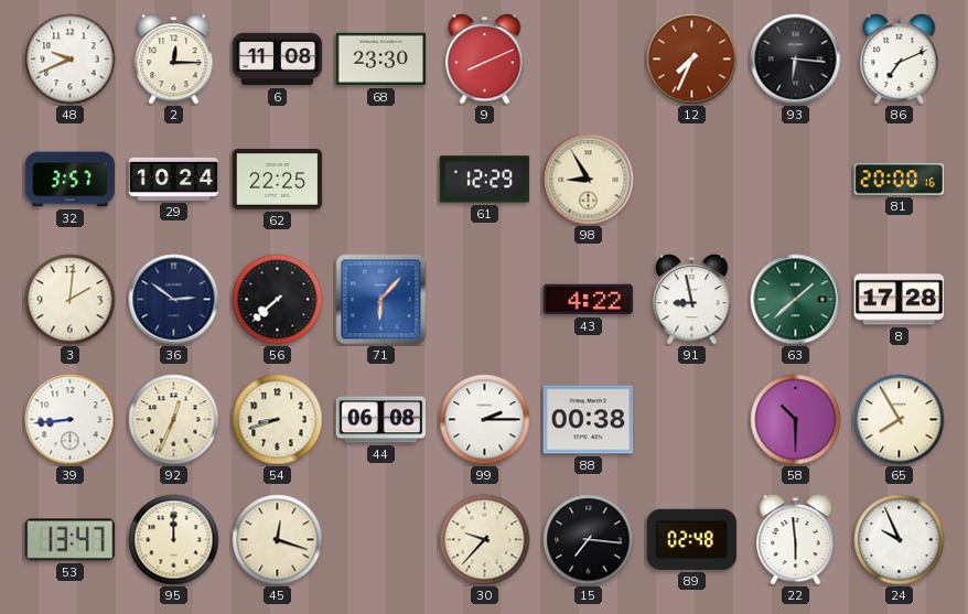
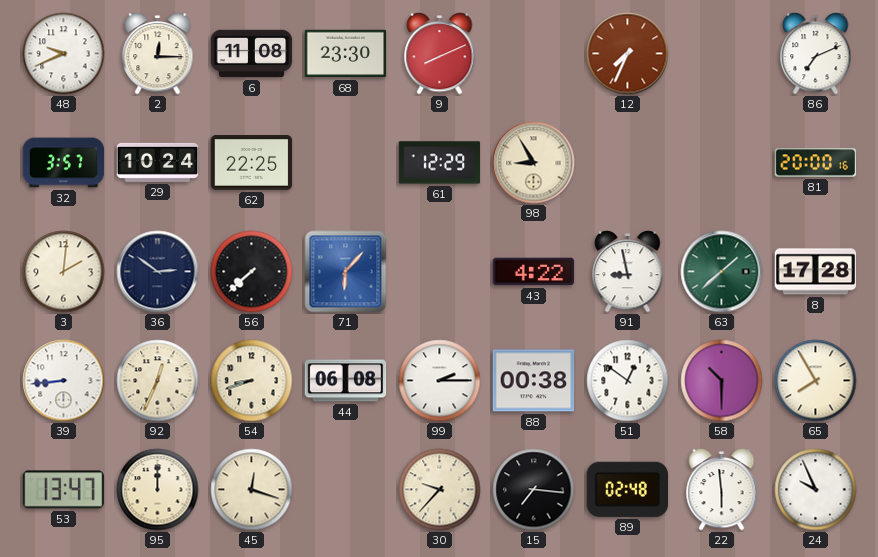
93: 6:16 -> none
51: none -> 12:51
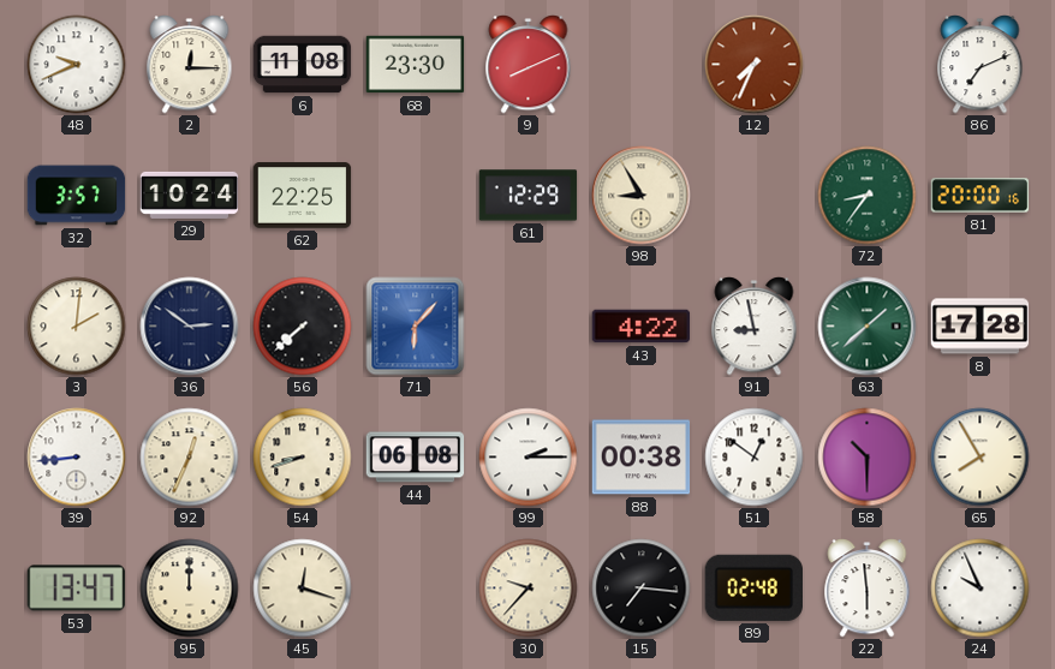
72: none -> 8:36
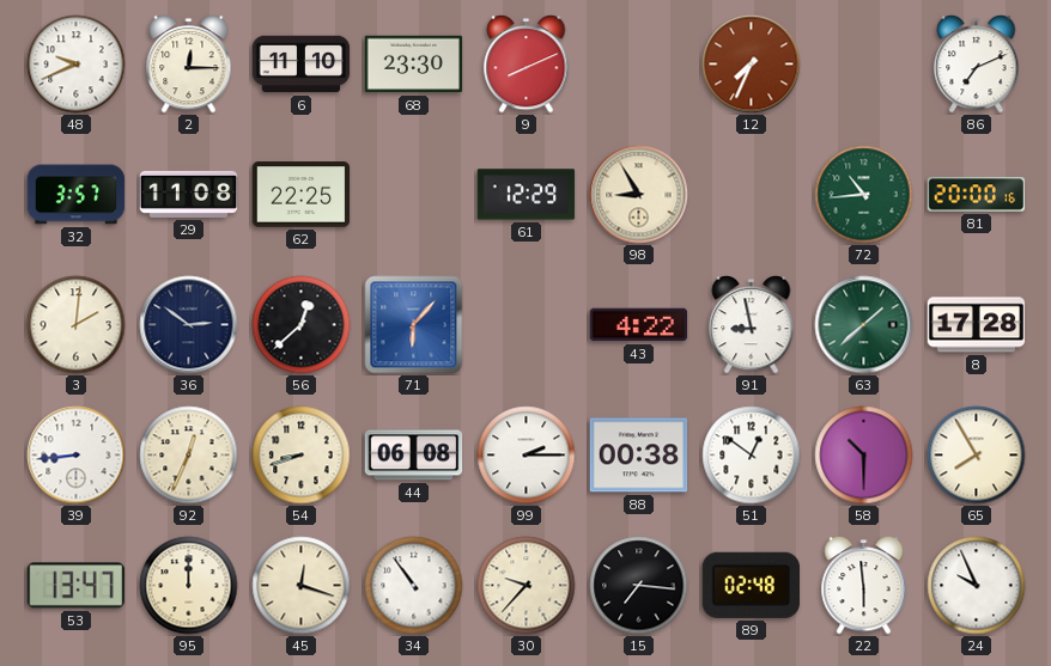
6: 11:08 -> 11:10
29: 10:24 -> 11:08
72: 8:36 -> 10:44
56: 7:38 -> 12:38
34: none -> 10:54
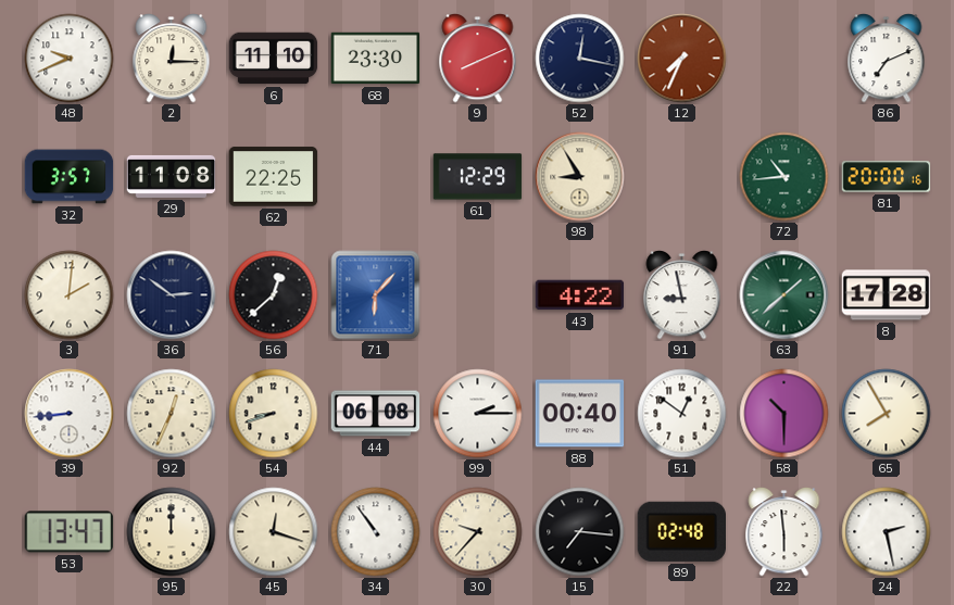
52: none -> 12:17
88: 00:38 -> 00:40
24: 9:56 -> 2:28
